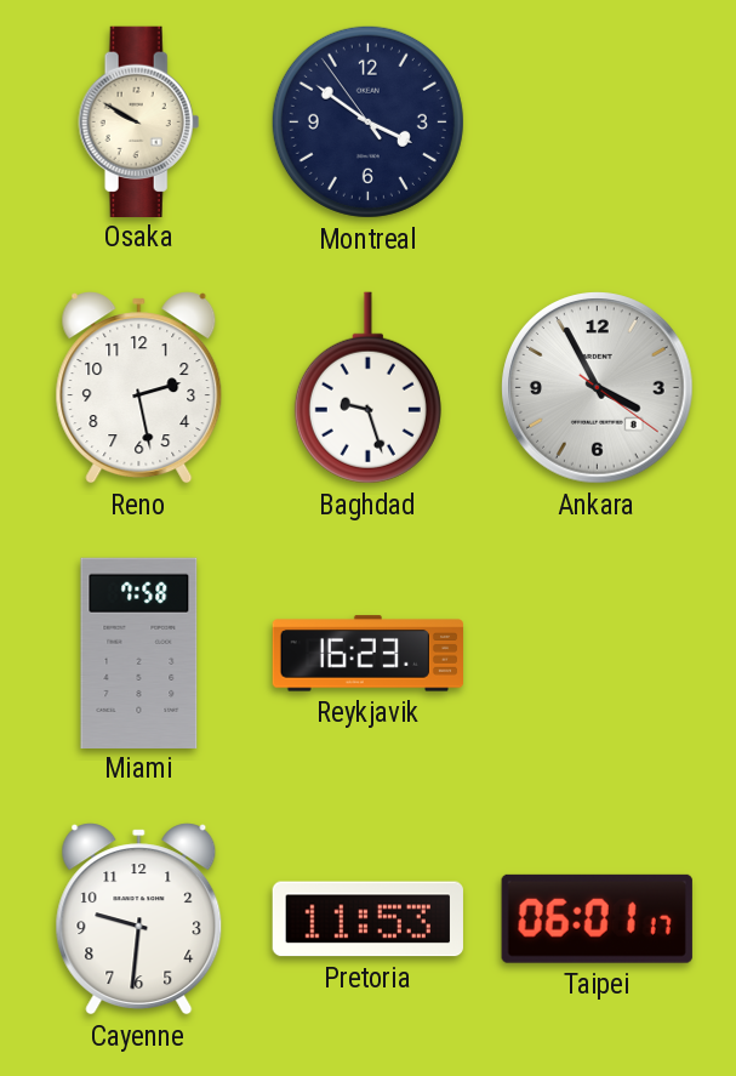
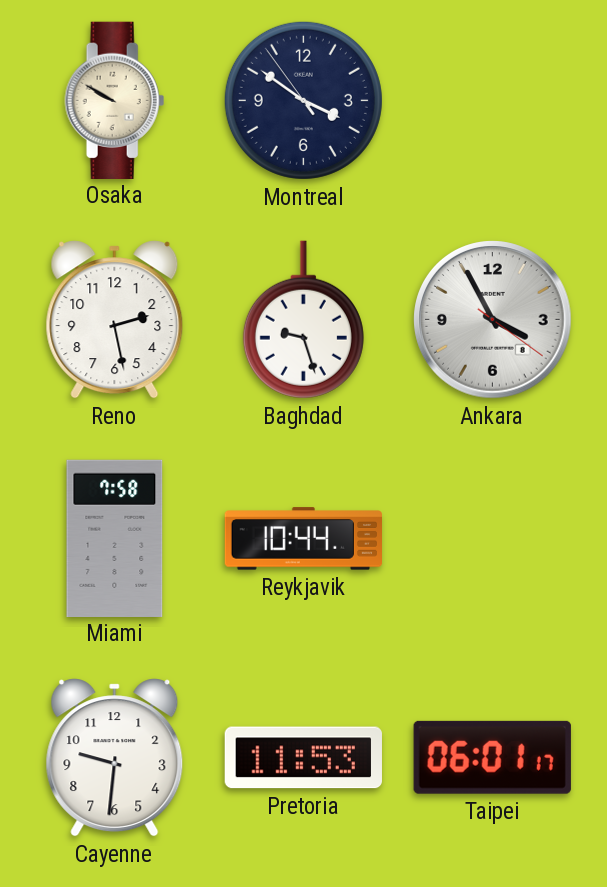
Reykjavik: 16:23 -> 10:44
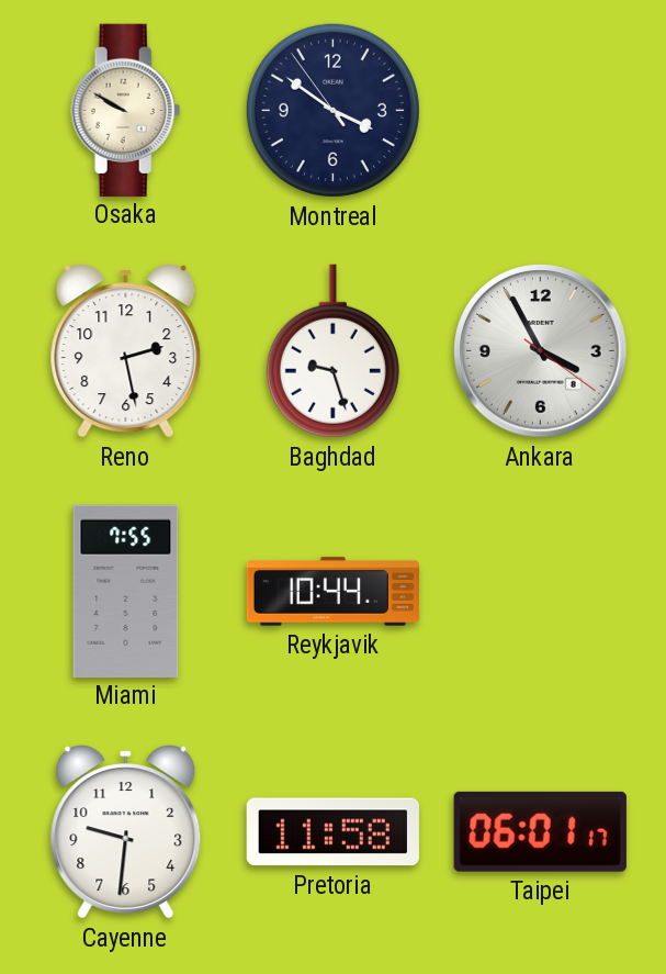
Miami: 7:58 -> 7:55
Pretoria: 11:53 -> 11:58
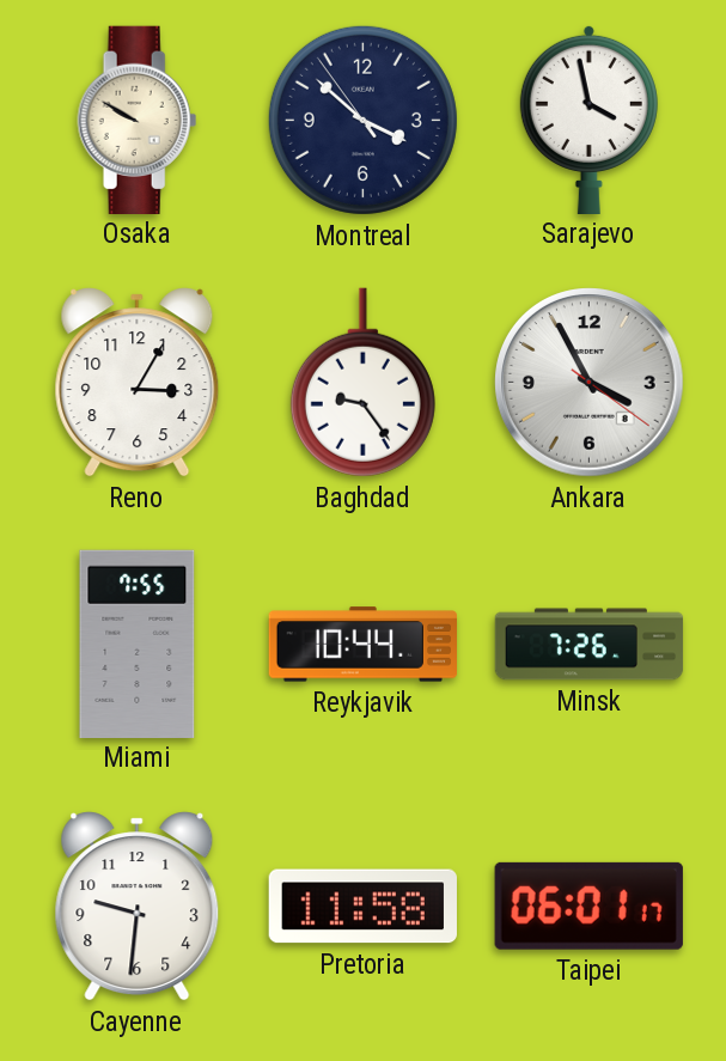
Montreal: 3:50 -> 3:51
Sarajevo: none -> 3:58
Reno: 2:28 -> 3:05
Baghdad: 9:27 -> 9:24
Minsk: none -> 7:26
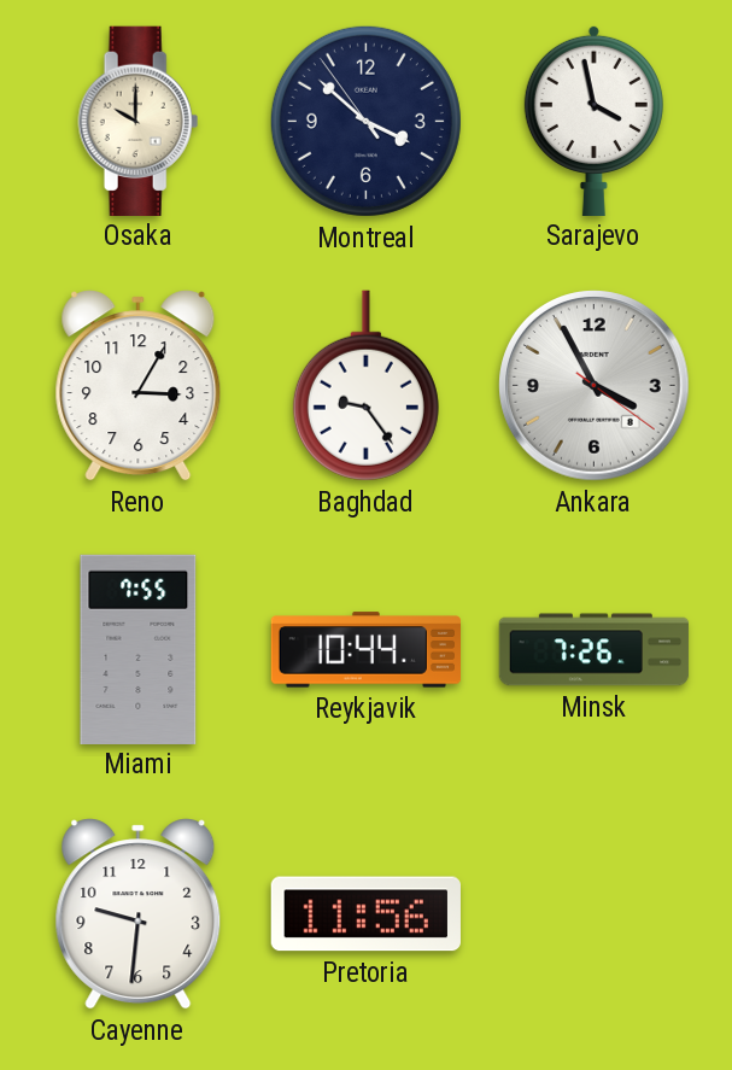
Osaka: 9:50 -> 10:00
Pretoria: 11:58 -> 11:56
Taipei: 06:01 -> none
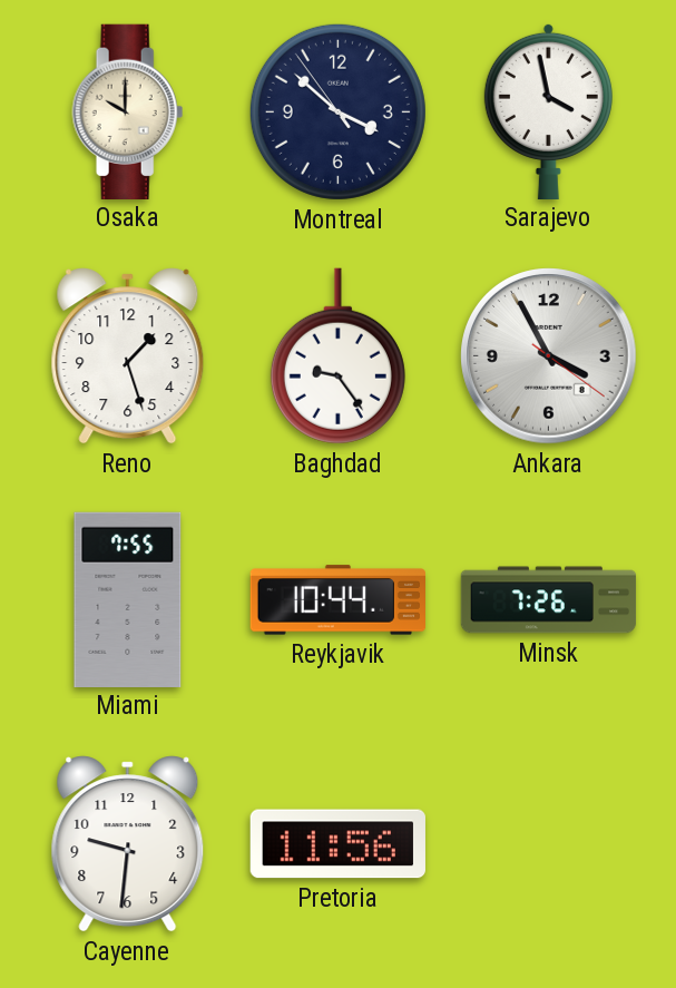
Reno: 3:05 -> 1:27
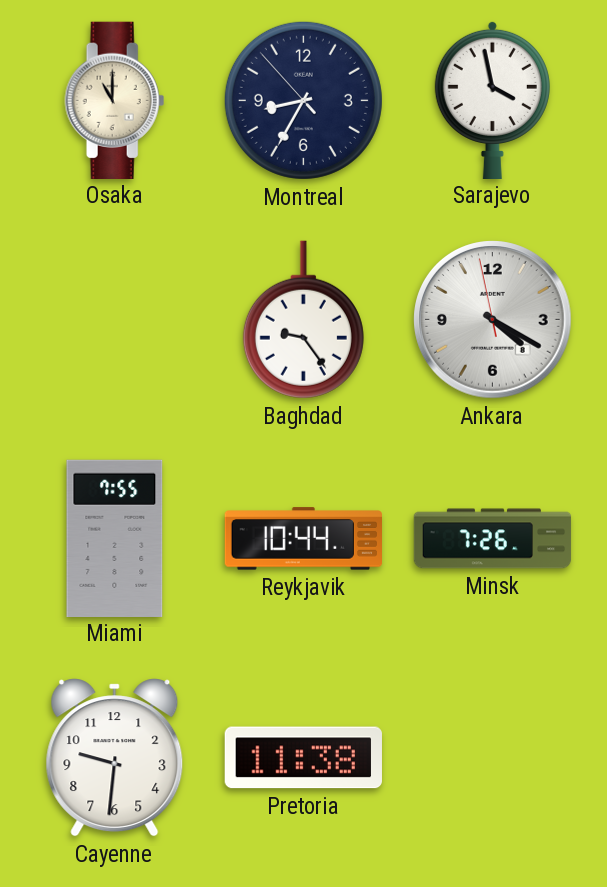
Osaka: 10:00 -> 11:00
Montreal: 3:51 -> 8:34
Reno: 1:27 -> none
Ankara: 3:55 -> 4:19
Pretoria: 11:56 -> 11:38
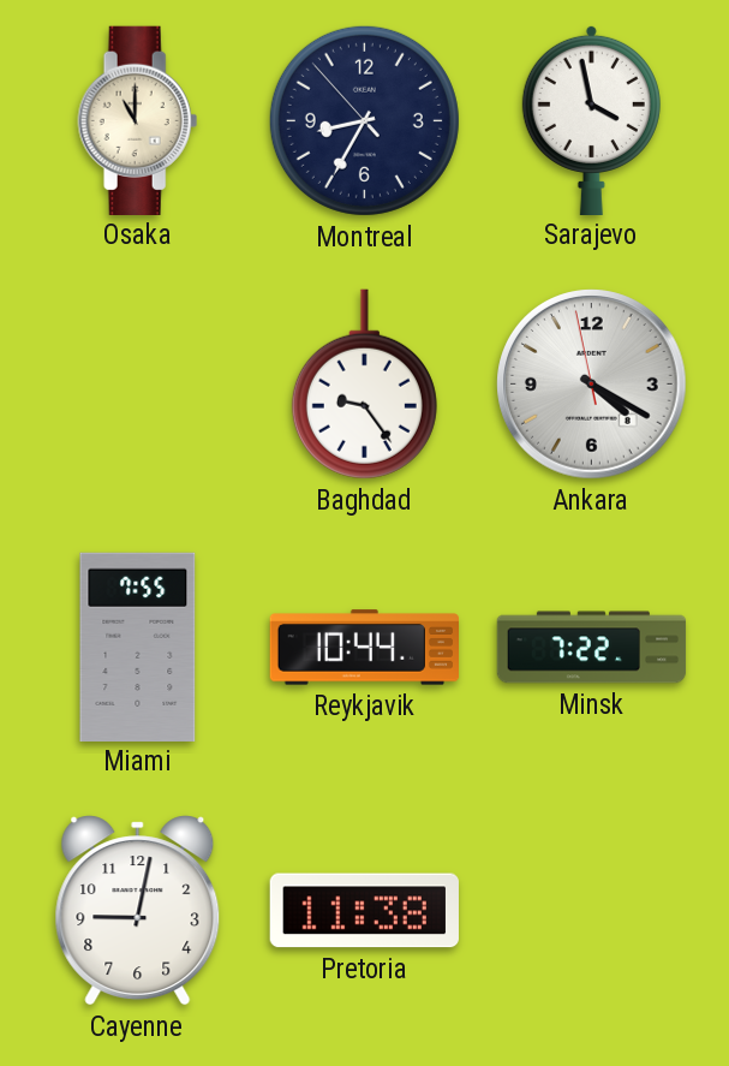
Minsk: 7:26 -> 7:22
Cayenne: 9:31 -> 9:02
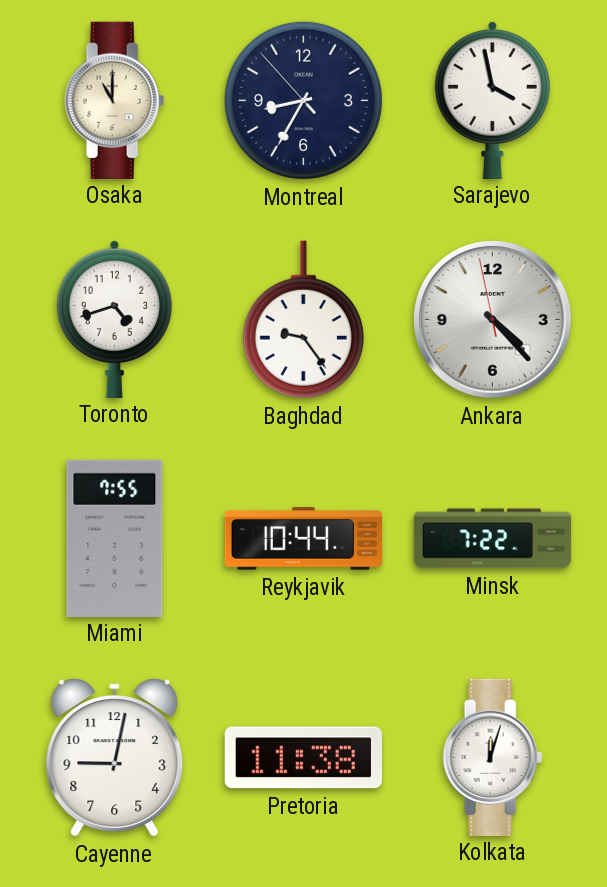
Toronto: none -> 4:42
Ankara: 4:19 -> 4:22
Kolkata: none -> 12:03
